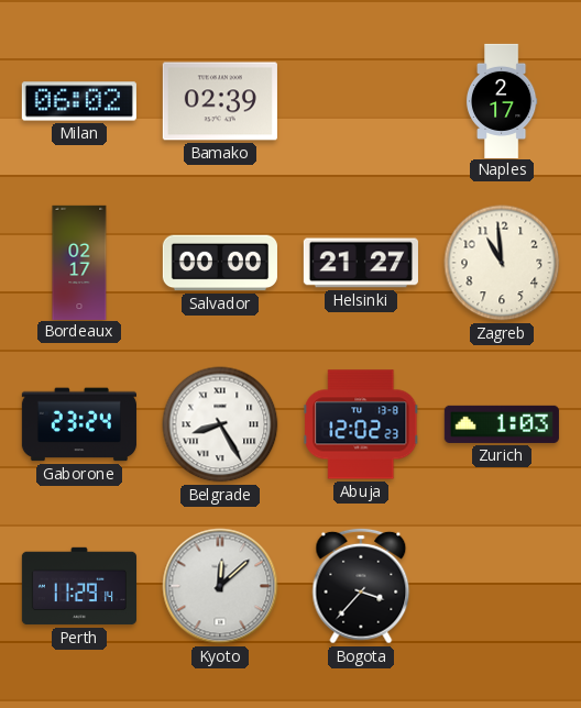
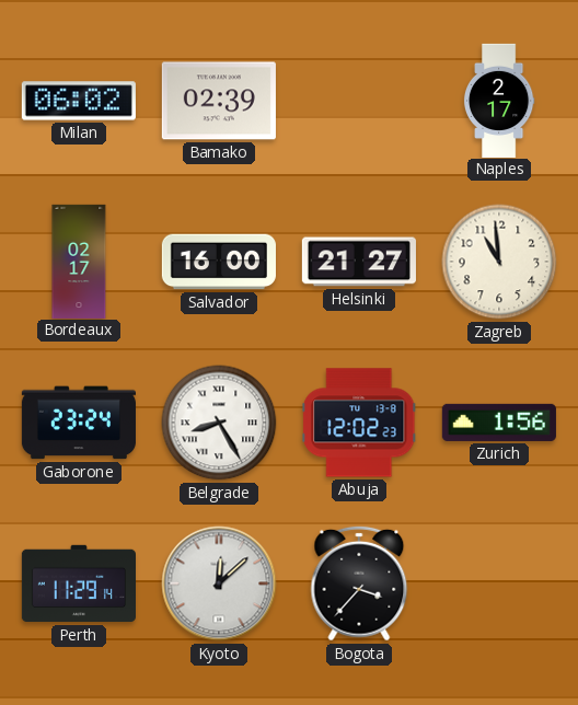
Salvador: 00:00 -> 16:00
Zurich: 1:03 -> 1:56
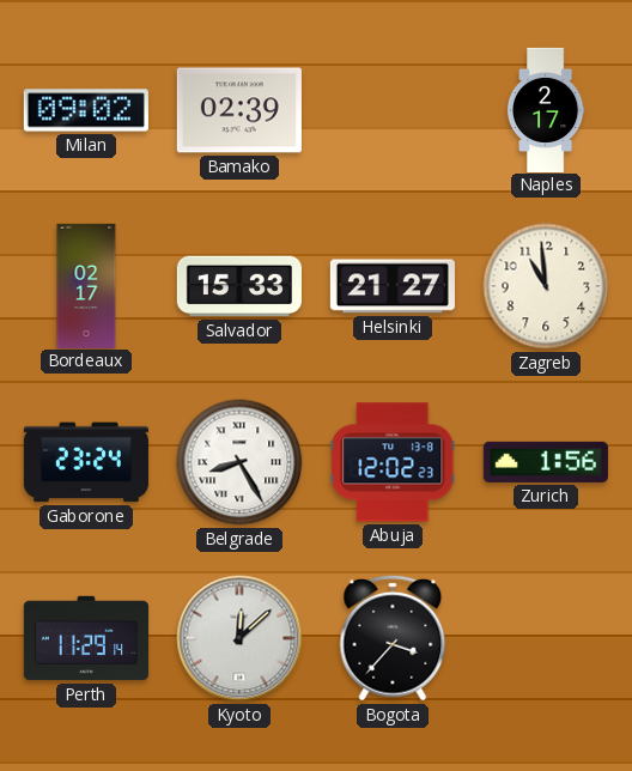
Milan: 06:02 -> 09:02
Salvador: 16:00 -> 15:33
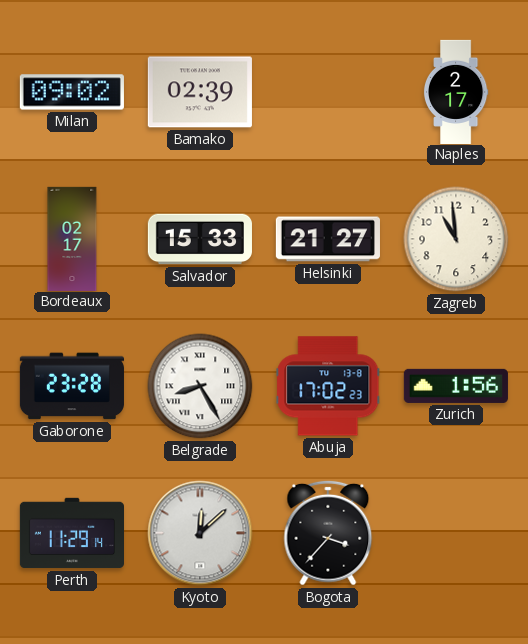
Gaborone: 23:24 -> 23:28
Abuja: 12:02 -> 17:02
